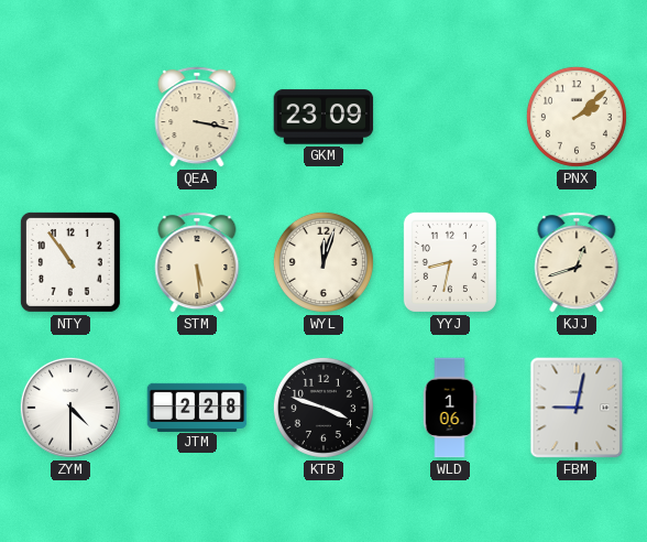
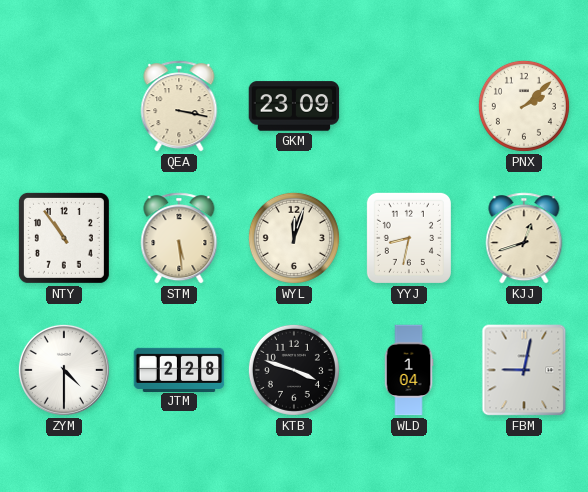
WLD: 1:06 -> 1:04
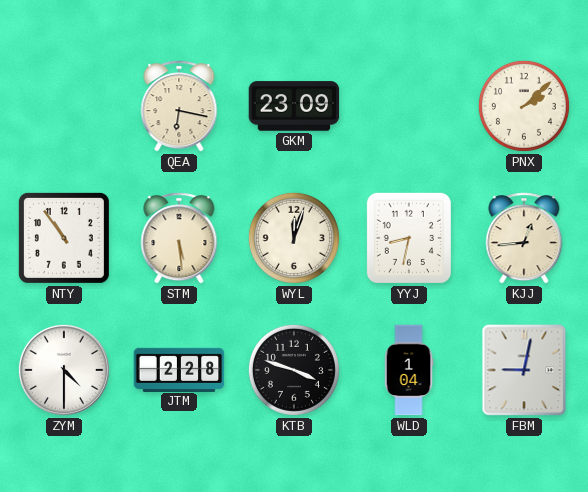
QEA: 3:17 -> 6:17
KJJ: 12:42 -> 12:44
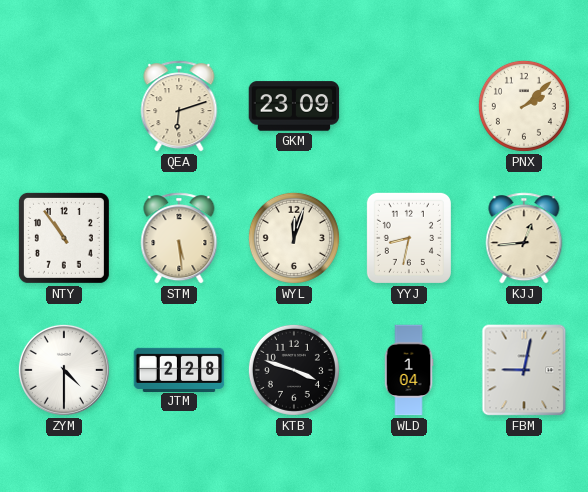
QEA: 6:17 -> 6:12
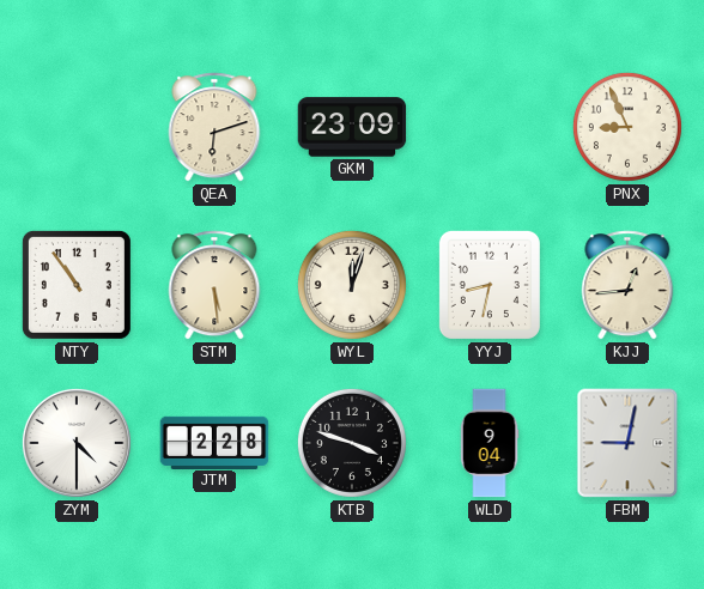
PNX: 2:08 -> 8:56
WLD: 1:04 -> 9:04
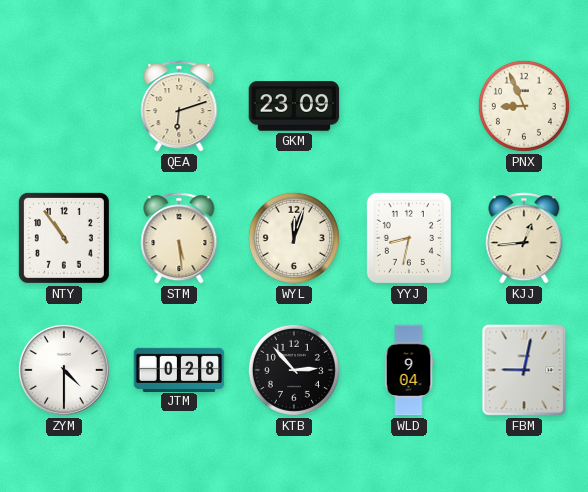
JTM: 2:28 -> 0:28
KTB: 3:48 -> 2:53
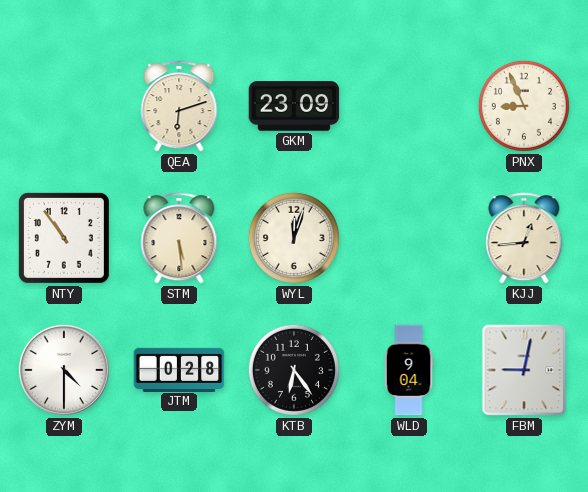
YYJ: 8:32 -> none
KTB: 2:53 -> 6:24
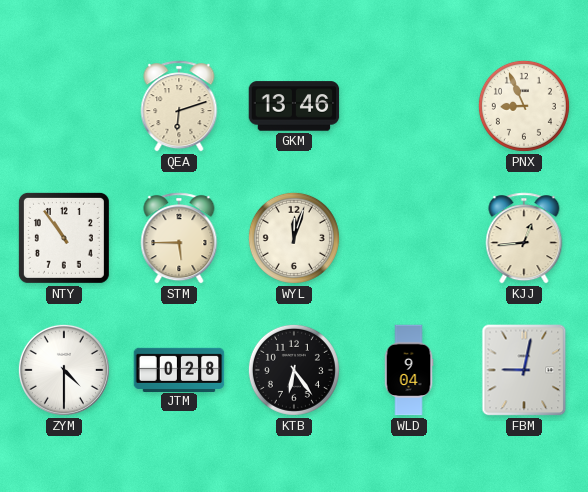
GKM: 23:09 -> 13:46
STM: 5:29 -> 5:45
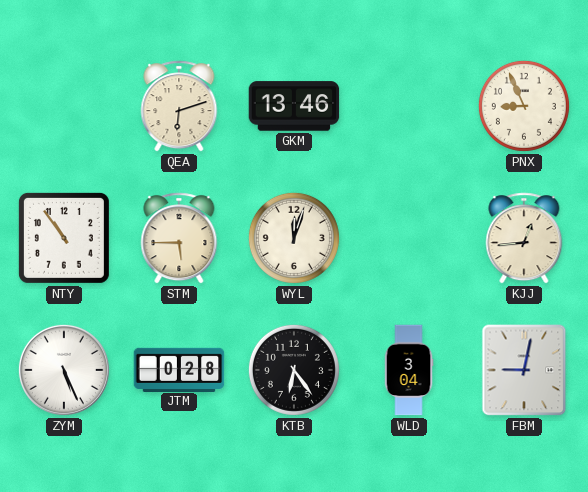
ZYM: 4:30 -> 5:26
WLD: 9:04 -> 3:04
